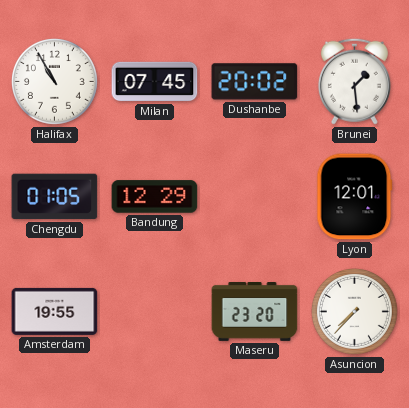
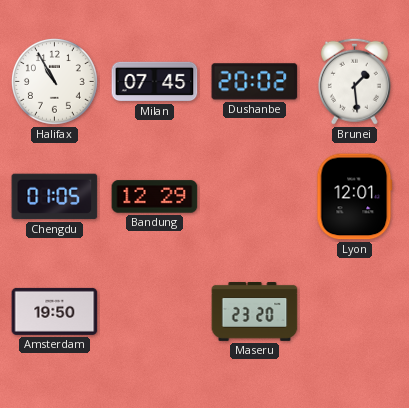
Amsterdam: 19:55 -> 19:50
Asuncion: 7:37 -> none
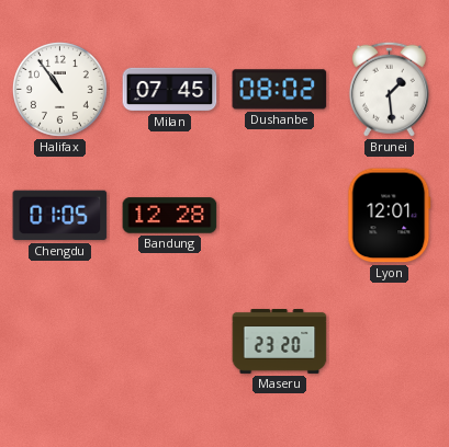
Halifax: 10:55 -> 10:54
Dushanbe: 20:02 -> 08:02
Bandung: 12:29 -> 12:28
Amsterdam: 19:50 -> none
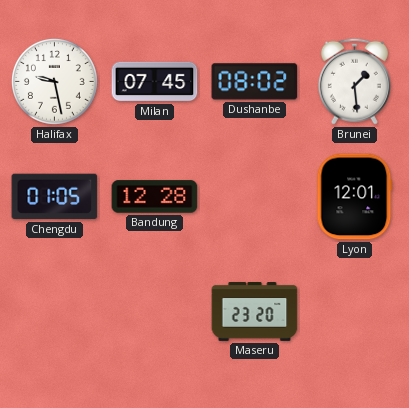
Halifax: 10:54 -> 9:28
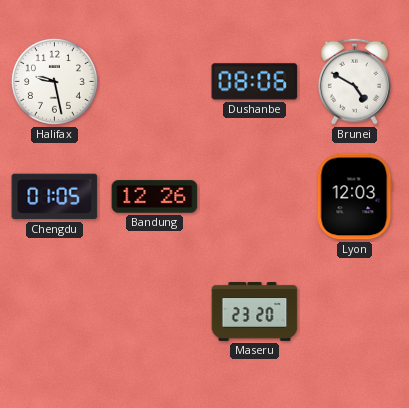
Milan: 07:45 -> none
Dushanbe: 08:02 -> 08:06
Brunei: 1:29 -> 4:50
Bandung: 12:28 -> 12:26
Lyon: 12:01 -> 12:03
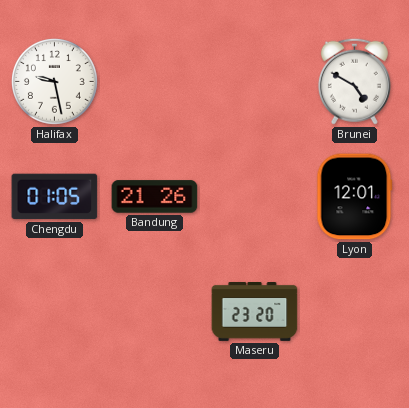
Dushanbe: 08:06 -> none
Bandung: 12:26 -> 21:26
Lyon: 12:03 -> 12:01
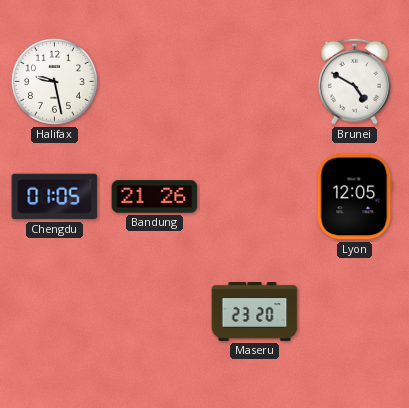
Lyon: 12:01 -> 12:05
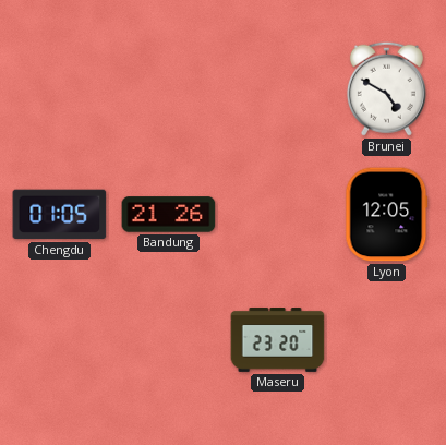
Halifax: 9:28 -> none
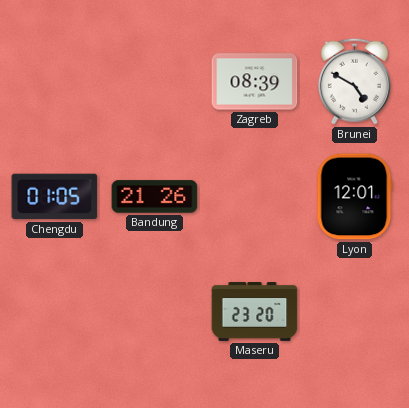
Zagreb: none -> 08:39
Lyon: 12:05 -> 12:01
